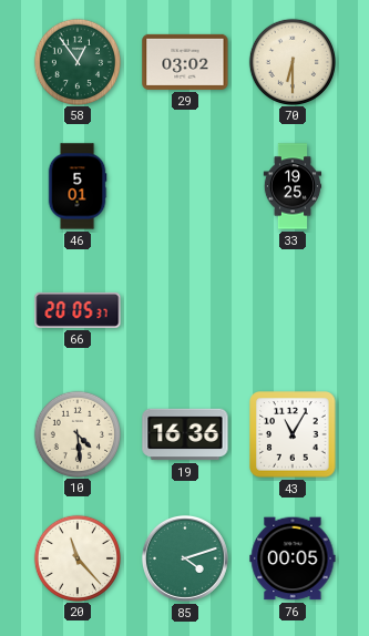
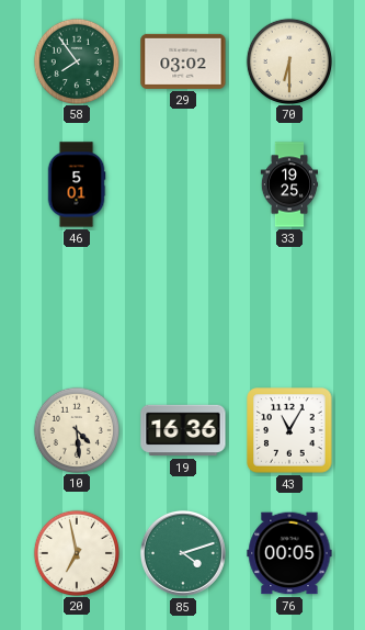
58: 12:54 -> 7:54
66: 20:05 -> none
20: 11:23 -> 6:58
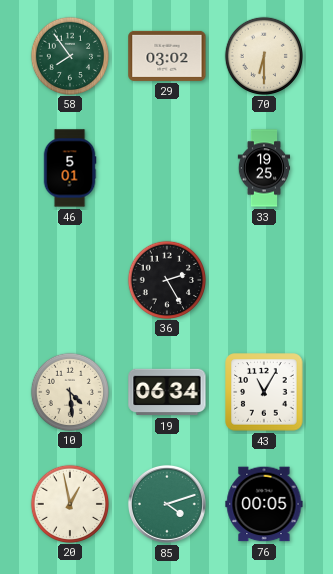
36: none -> 2:25
19: 16:36 -> 06:34
20: 6:58 -> 12:58
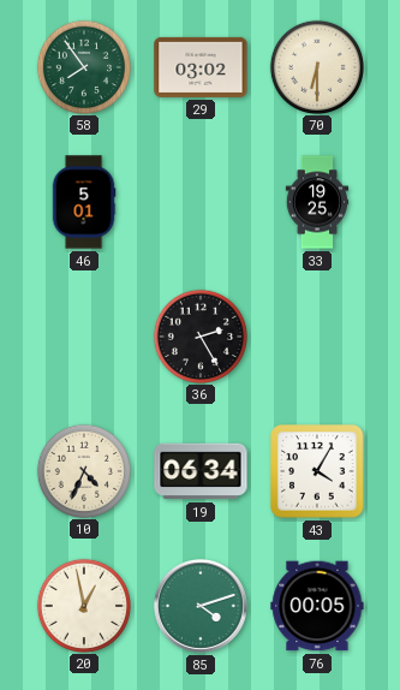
10: 4:29 -> 4:34
43: 11:05 -> 4:05
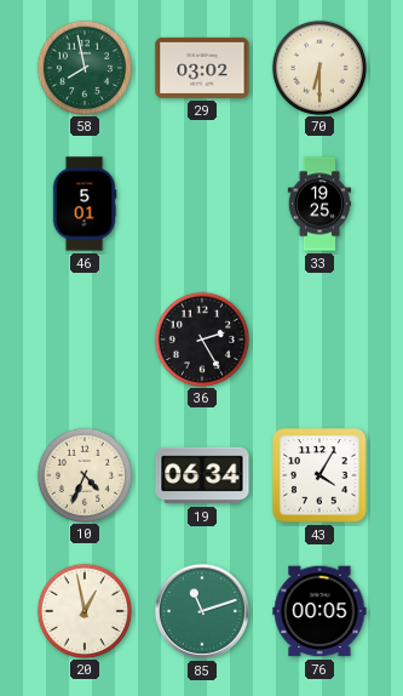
58: 7:54 -> 7:58
85: 4:12 -> 11:12
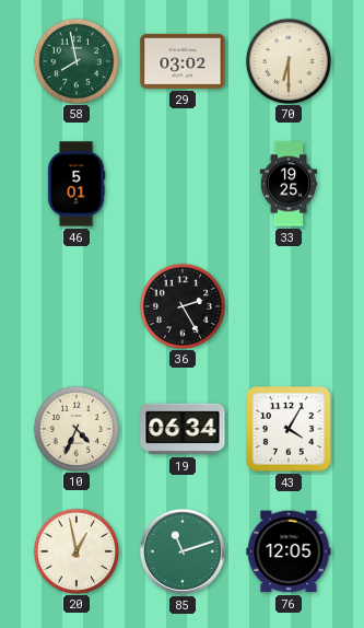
76: 00:05 -> 12:05
